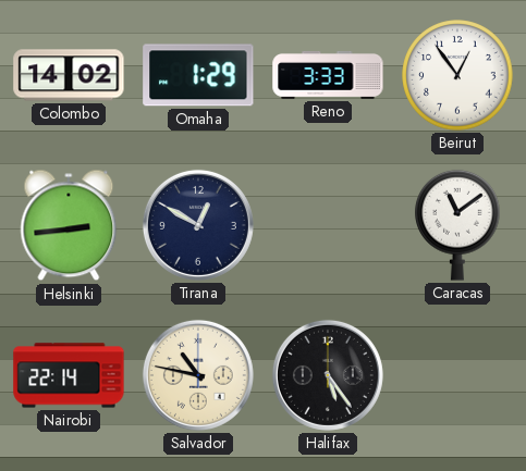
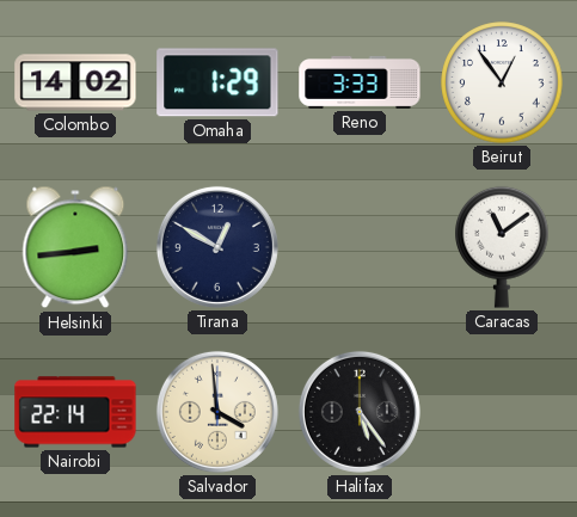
Salvador: 10:47 -> 3:59
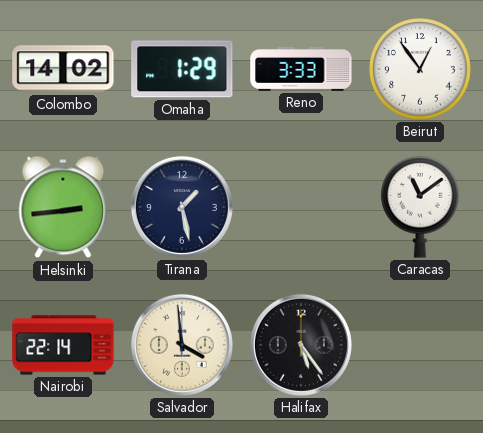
Tirana: 12:50 -> 1:28
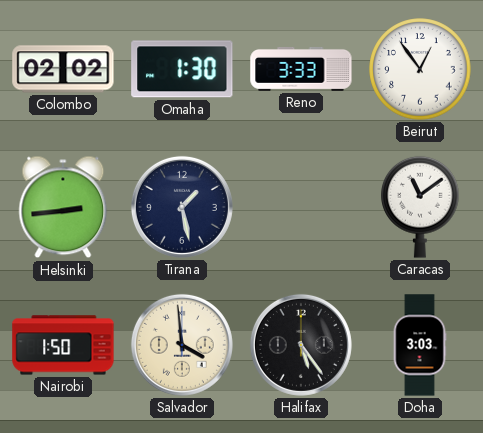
Colombo: 14:02 -> 02:02
Omaha: 1:29 -> 1:30
Nairobi: 22:14 -> 1:50
Doha: none -> 3:03
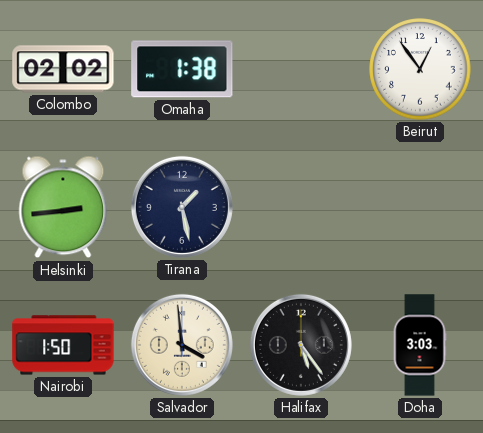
Omaha: 1:30 -> 1:38
Reno: 3:33 -> none
Caracas: 11:09 -> none
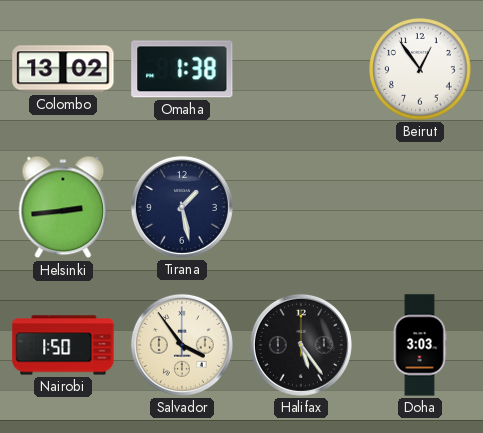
Colombo: 02:02 -> 13:02
Salvador: 3:59 -> 3:54
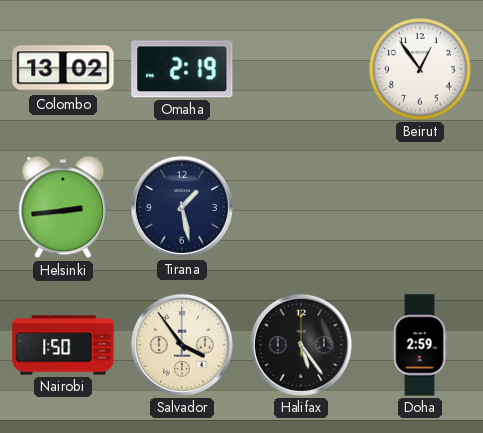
Omaha: 1:38 -> 2:19
Doha: 3:03 -> 2:59
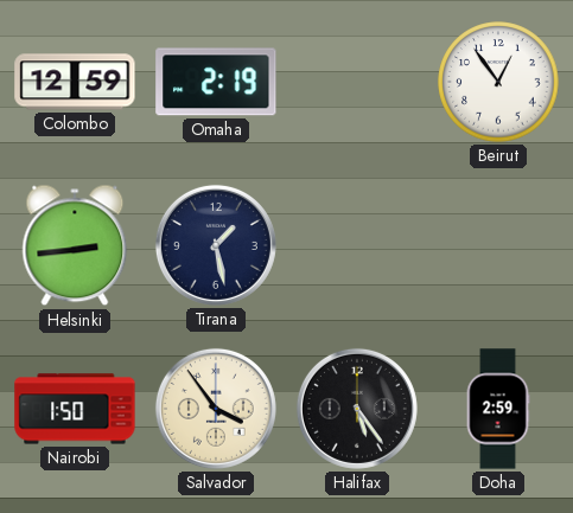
Colombo: 13:02 -> 12:59
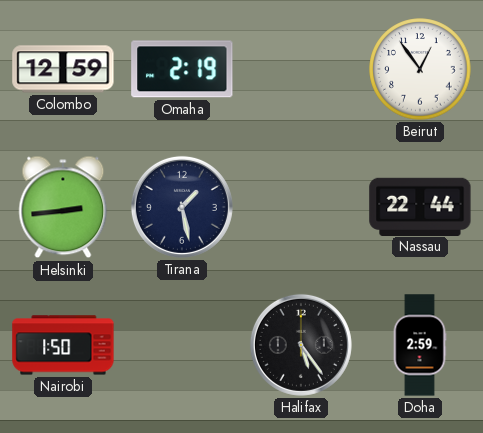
Nassau: none -> 22:44
Salvador: 3:54 -> none
